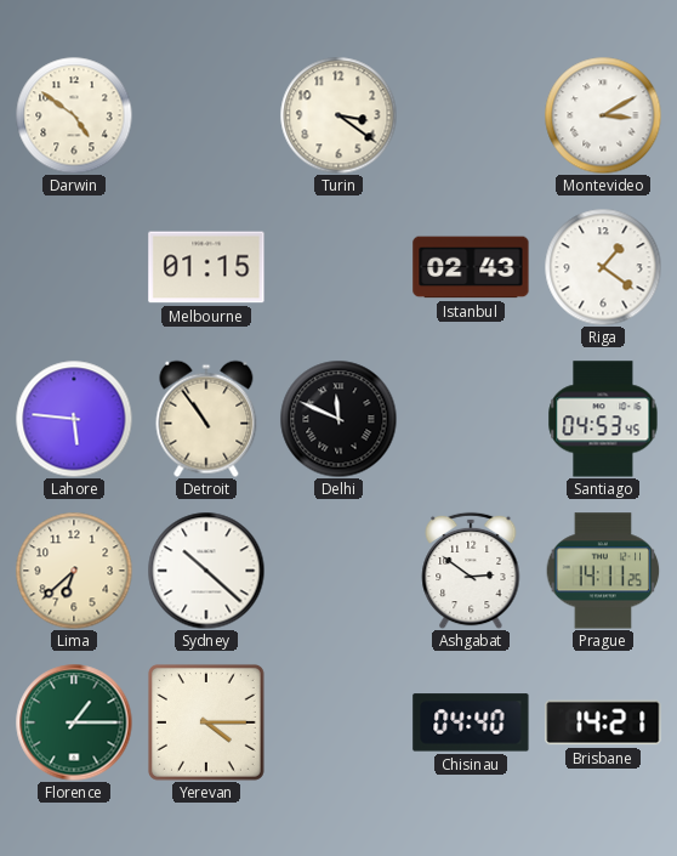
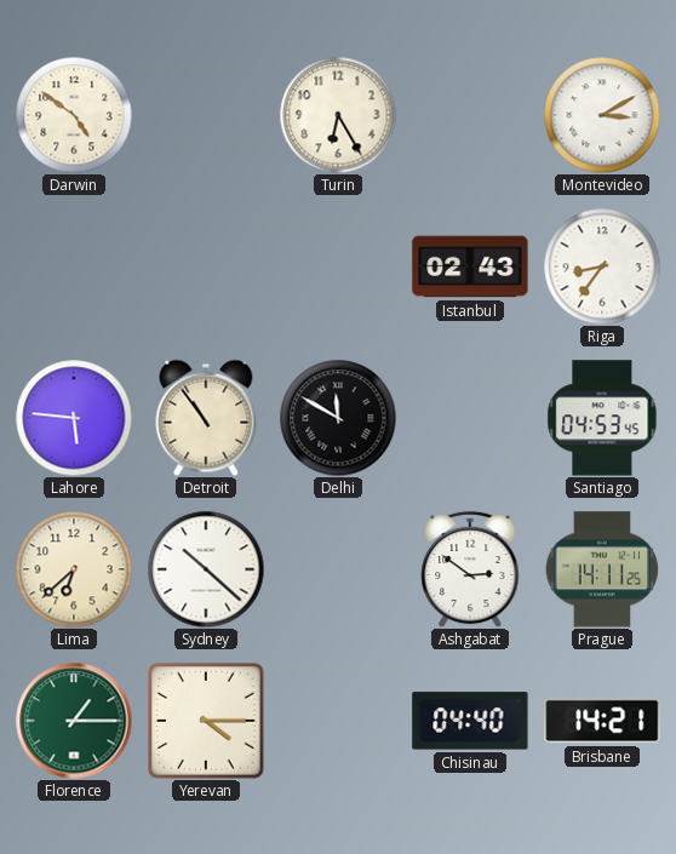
Turin: 3:21 -> 6:25
Melbourne: 01:15 -> none
Riga: 1:21 -> 8:36
Delhi: 11:49 -> 11:50
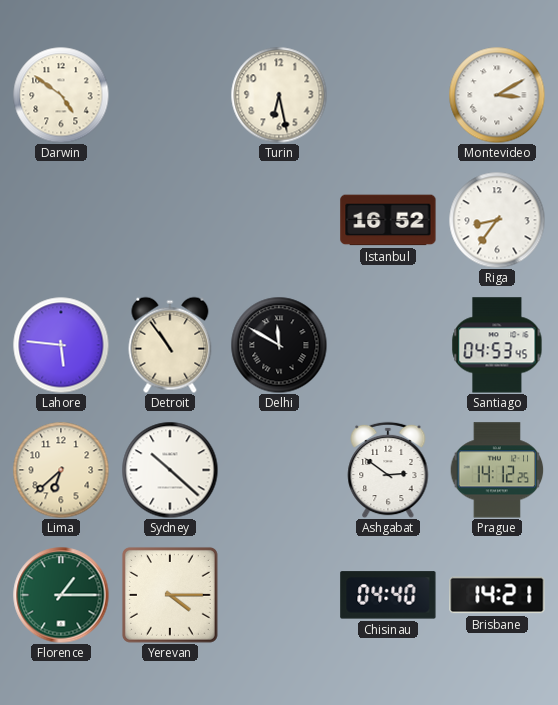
Turin: 6:25 -> 6:28
Istanbul: 02:43 -> 16:52
Prague: 14:11 -> 14:12
